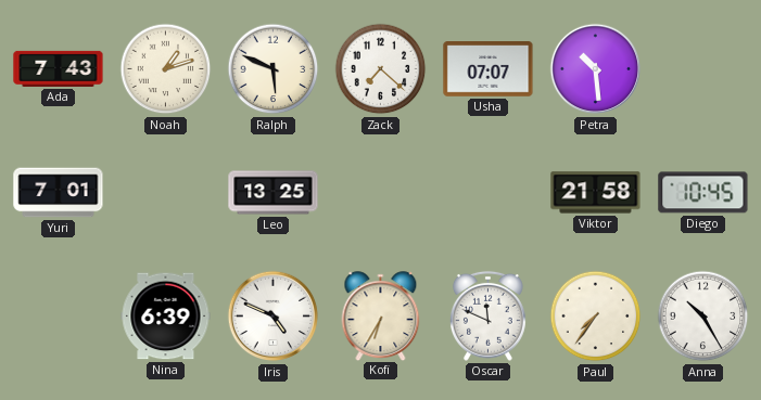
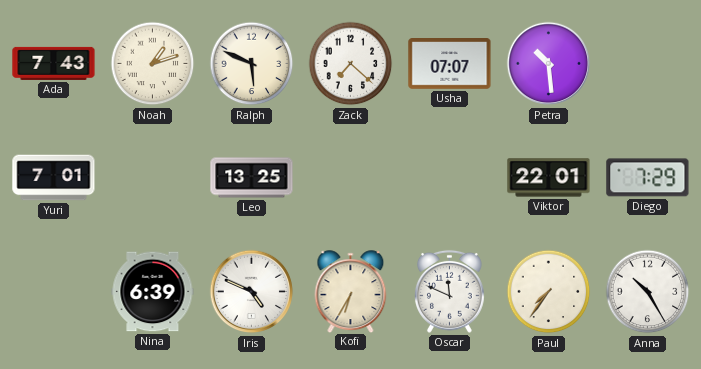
Viktor: 21:58 -> 22:01
Diego: 10:45 -> 7:29
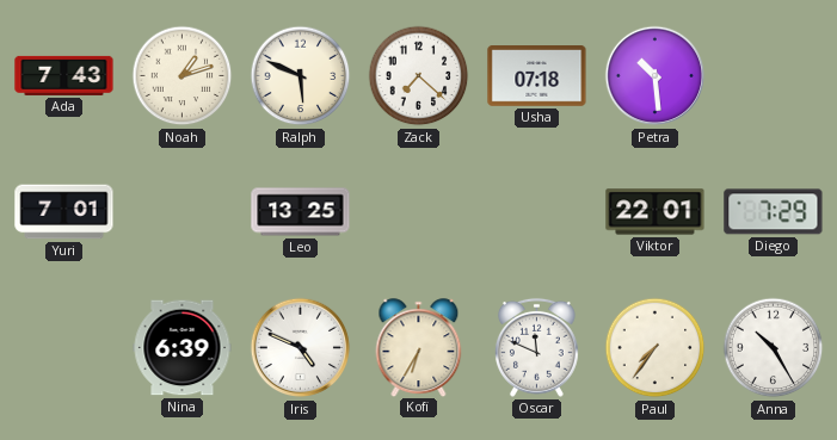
Usha: 07:07 -> 07:18
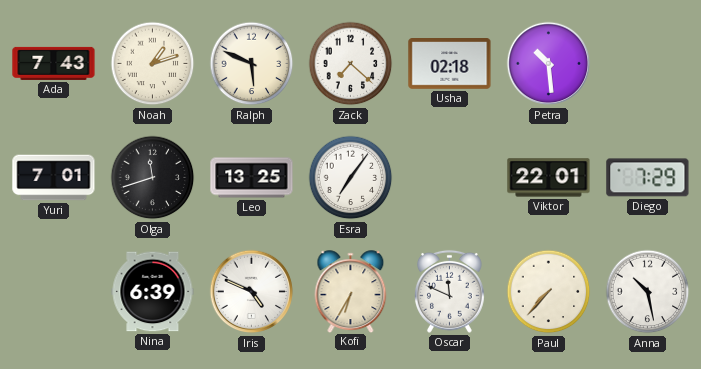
Usha: 07:18 -> 02:18
Olga: none -> 11:42
Esra: none -> 7:06
Paul: 7:36 -> 7:37
Anna: 10:25 -> 10:28
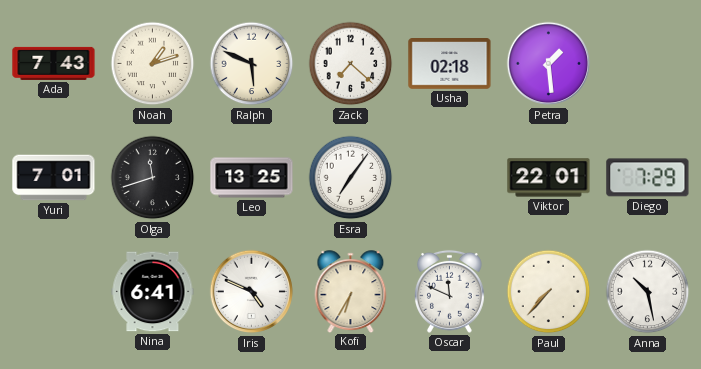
Petra: 10:29 -> 1:29
Nina: 6:39 -> 6:41
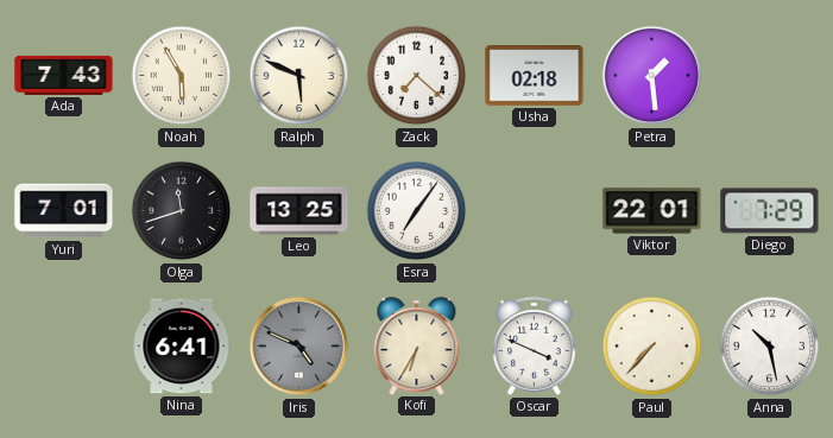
Noah: 1:12 -> 5:55
Iris dial: white -> grey
Oscar: 11:49 -> 3:49
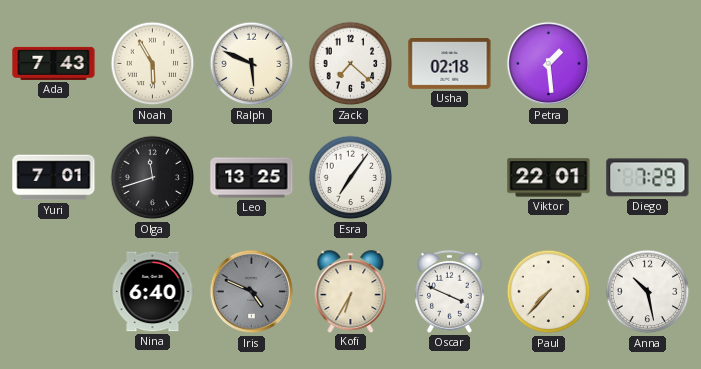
Nina: 6:41 -> 6:40
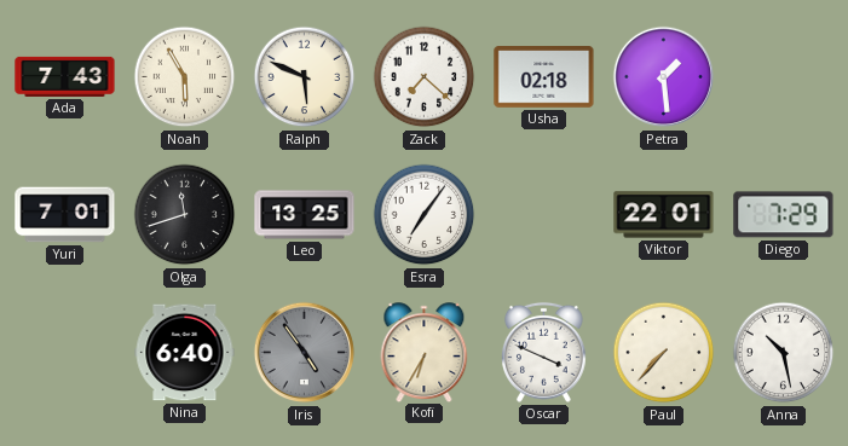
Iris: 4:49 -> 4:54
